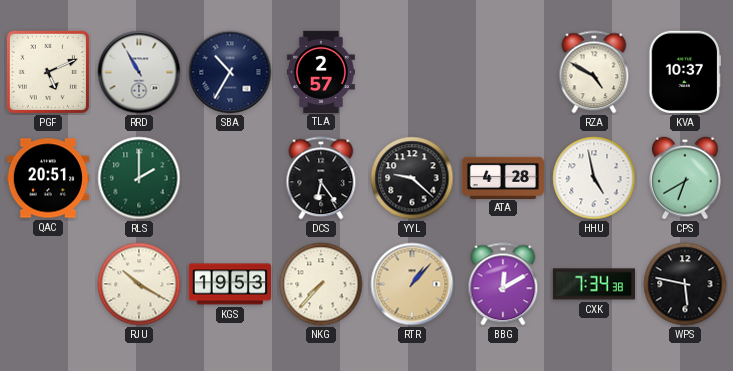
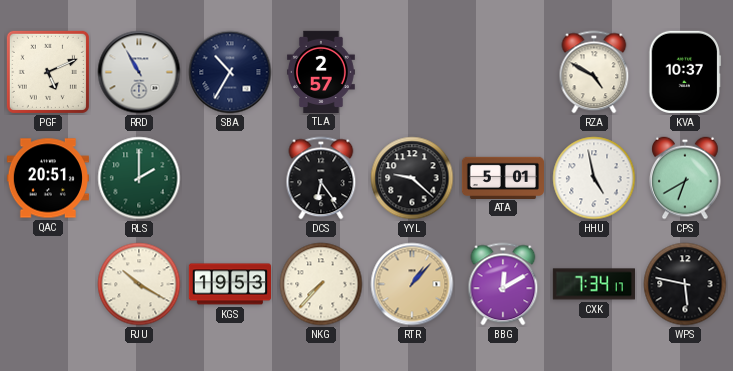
ATA: 4:28 -> 5:01
CXK: 7:34:38 -> 7:34:17
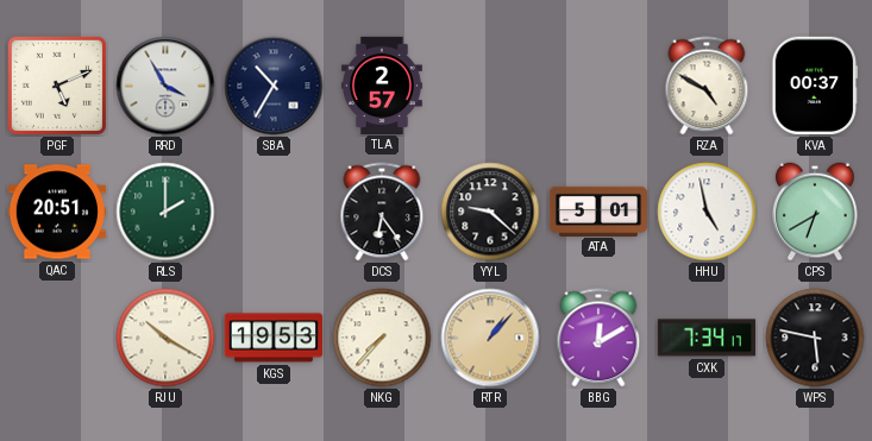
RRD: 10:55 -> 3:55
KVA: 10:37 -> 00:37
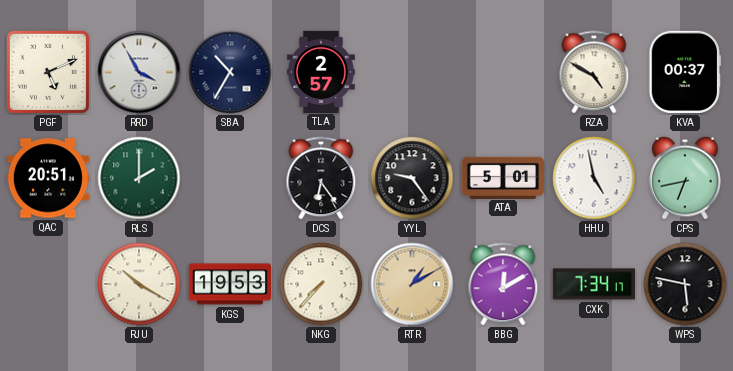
YYL: 9:22 -> 9:24
CPS: 6:40 -> 6:43
RTR: 1:07 -> 1:10
